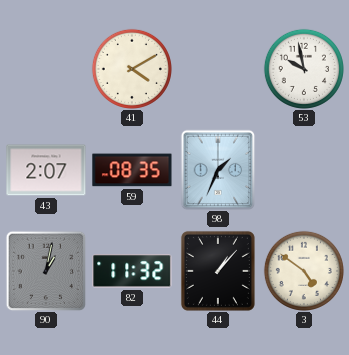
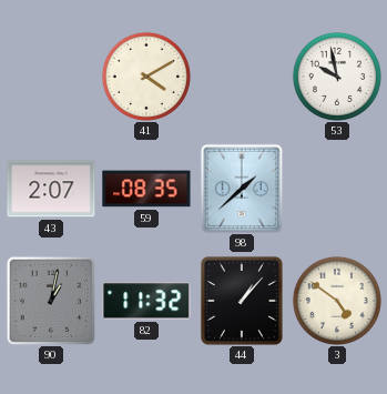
98: 1:34 -> 1:38
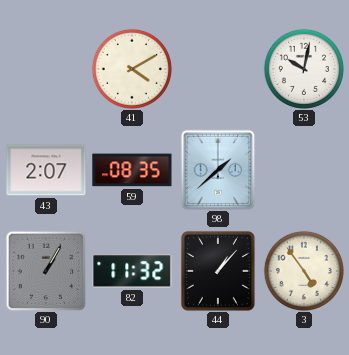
53: 9:58 -> 10:02
90: 1:02 -> 1:05
3: 4:51 -> 4:54
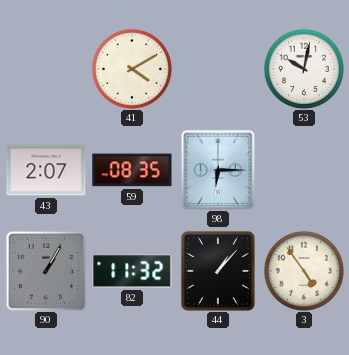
98: 1:38 -> 6:15
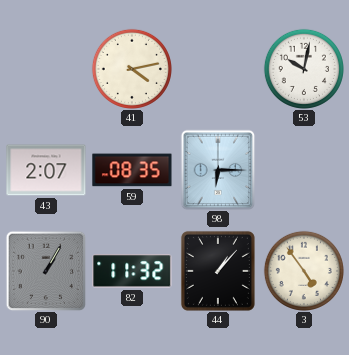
41: 4:10 -> 4:13
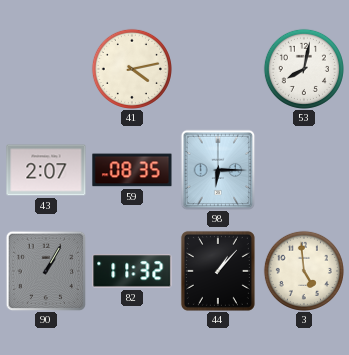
53: 10:02 -> 8:02
3: 4:54 -> 4:59
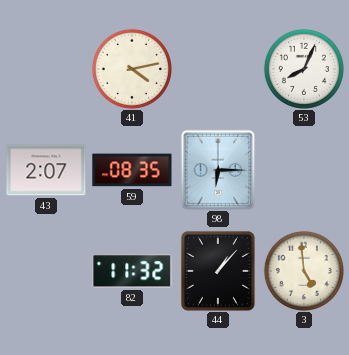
53: 8:02 -> 8:04
90: 1:05 -> none
